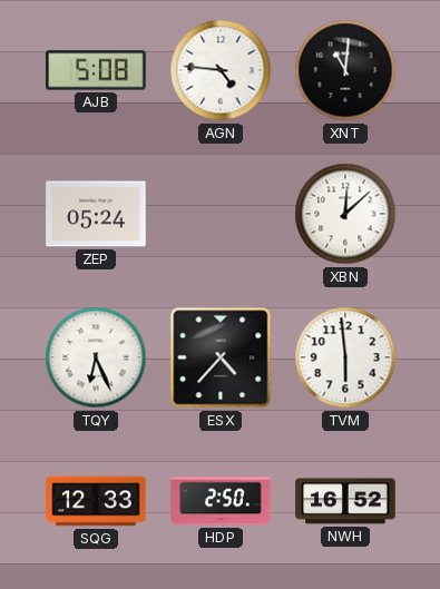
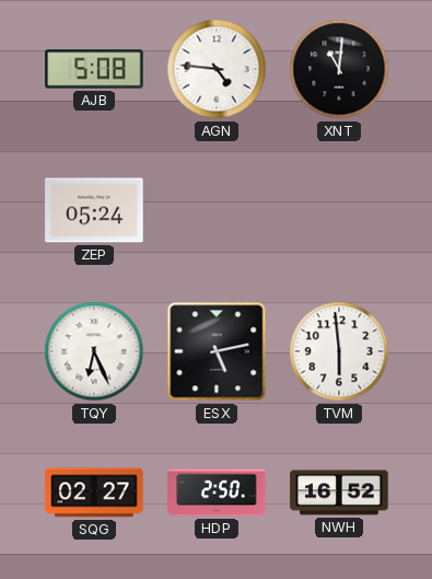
XBN: 12:08 -> none
ESX: 4:37 -> 5:13
SQG: 12:33 -> 02:27
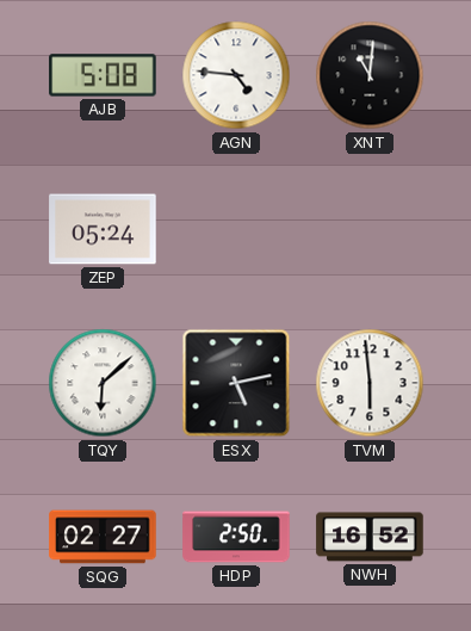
TQY: 6:26 -> 6:08
